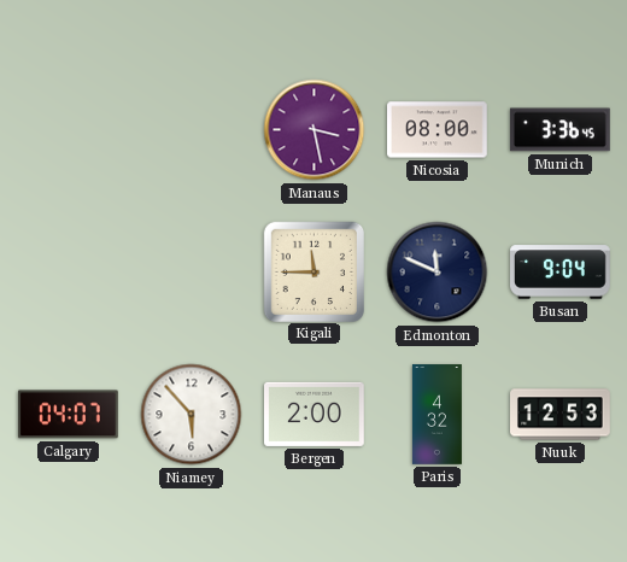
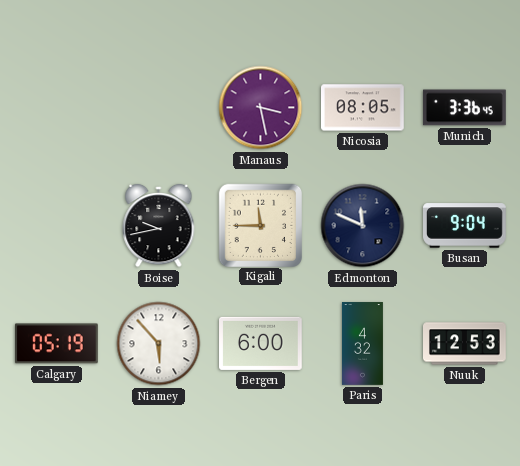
Nicosia: 08:00 -> 08:05
Boise: none -> 9:43
Calgary: 04:07 -> 05:19
Bergen: 2:00 -> 6:00
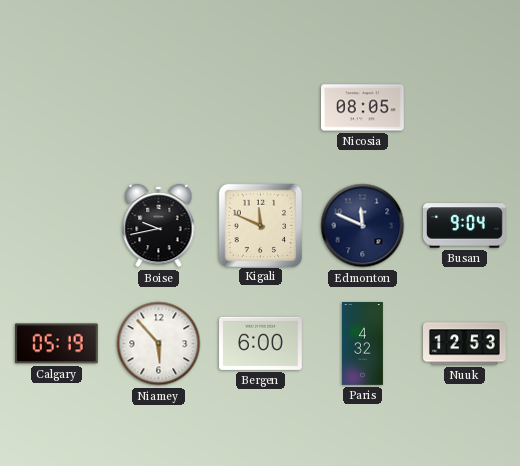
Manaus: 3:28 -> none
Munich: 3:36 -> none
Kigali: 11:45 -> 11:49
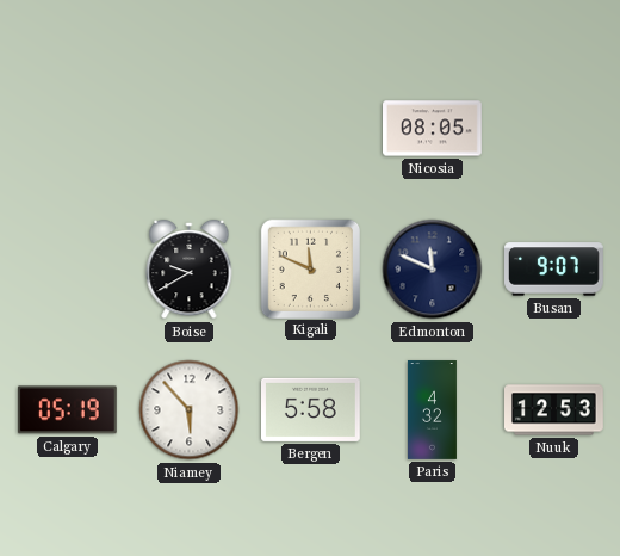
Boise: 9:43 -> 9:40
Busan: 9:04 -> 9:07
Bergen: 6:00 -> 5:58
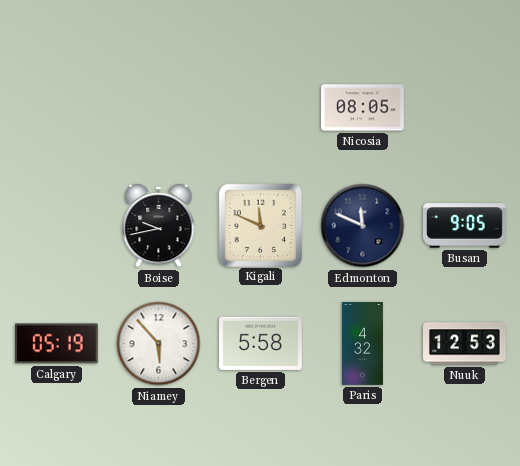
Boise: 9:40 -> 9:43
Busan: 9:07 -> 9:05
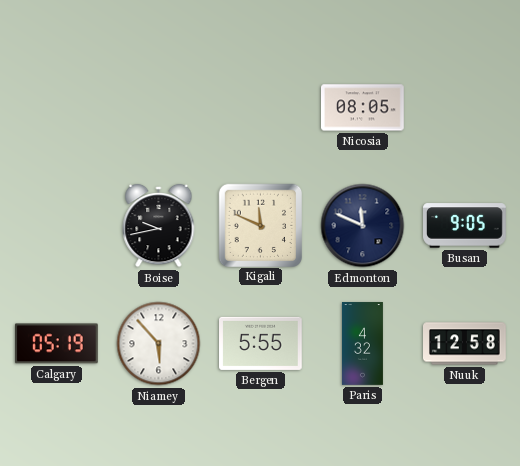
Bergen: 5:58 -> 5:55
Nuuk: 12:53 -> 12:58
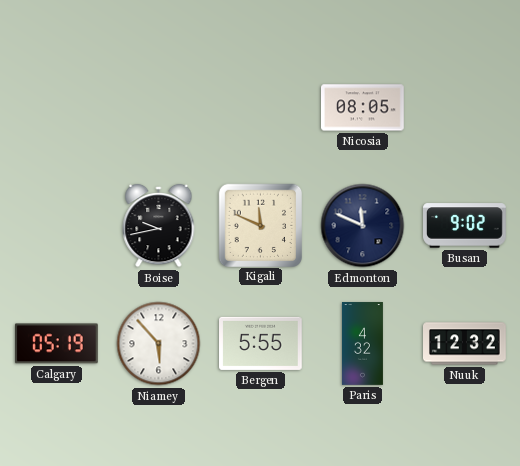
Busan: 9:05 -> 9:02
Nuuk: 12:58 -> 12:32
